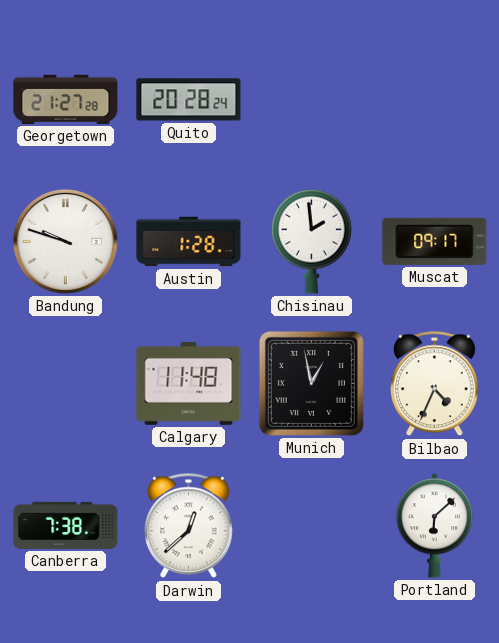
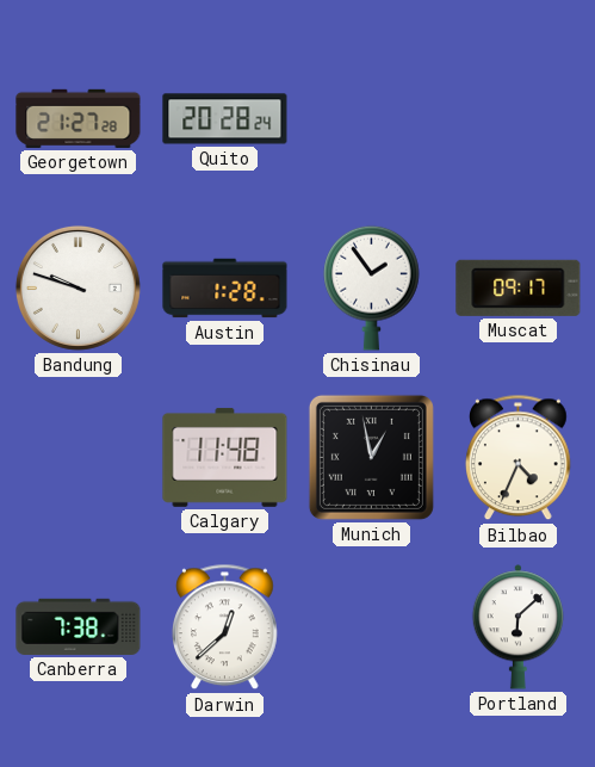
Chisinau: 1:59 -> 1:54
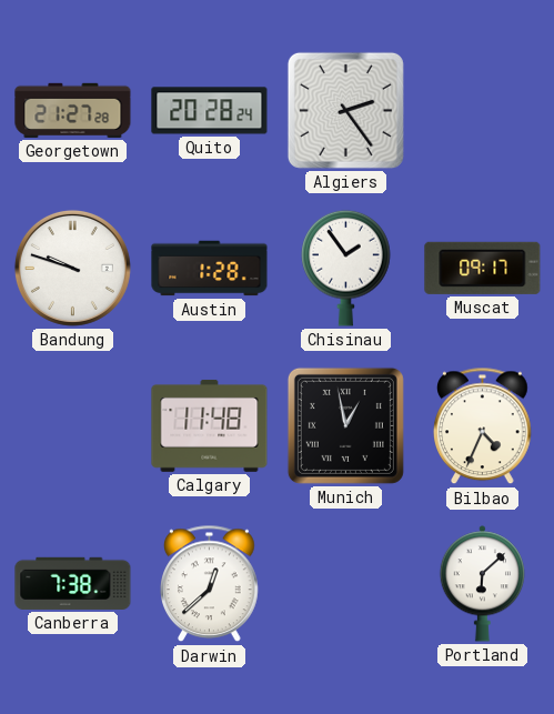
Algiers: none -> 2:24
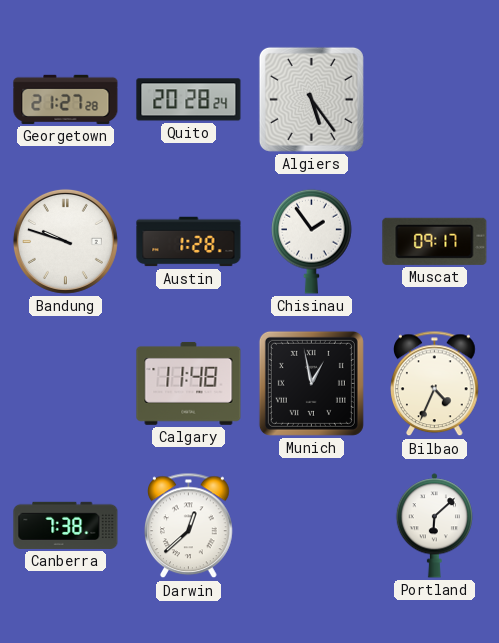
Algiers: 2:24 -> 5:24
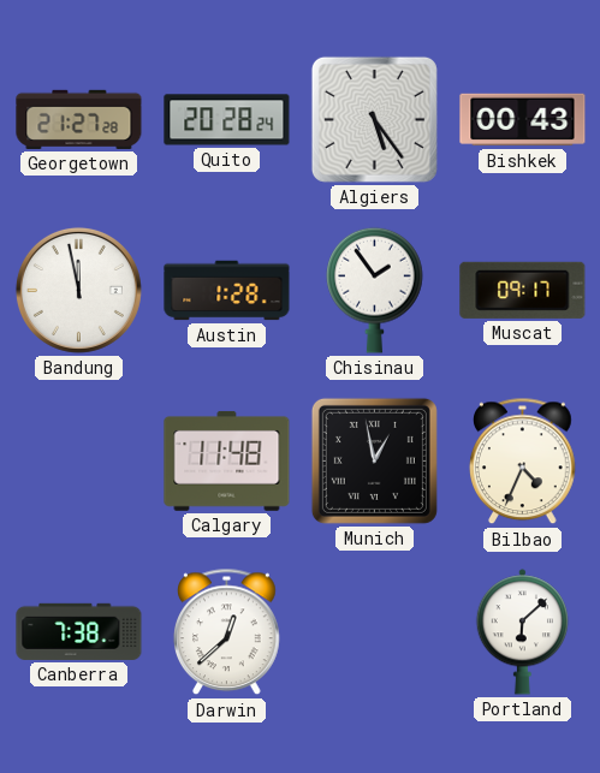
Bishkek: none -> 00:43
Bandung: 9:48 -> 11:58
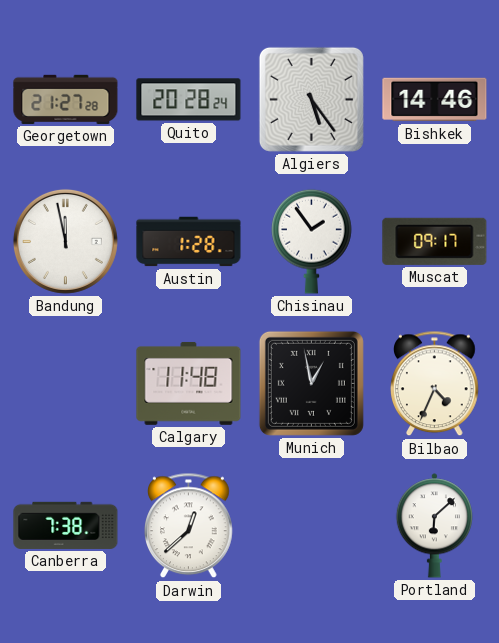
Bishkek: 00:43 -> 14:46
